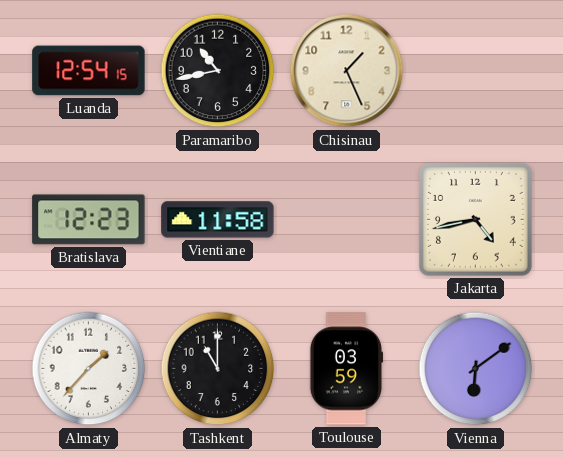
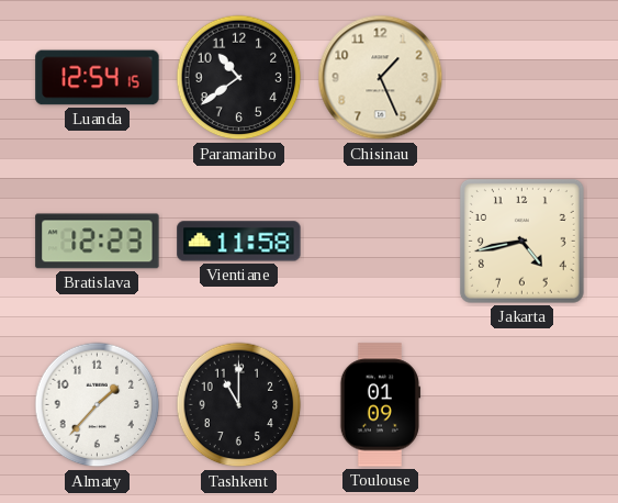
Paramaribo: 10:43 -> 10:39
Toulouse: 03:59 -> 01:09
Vienna: 6:09 -> none
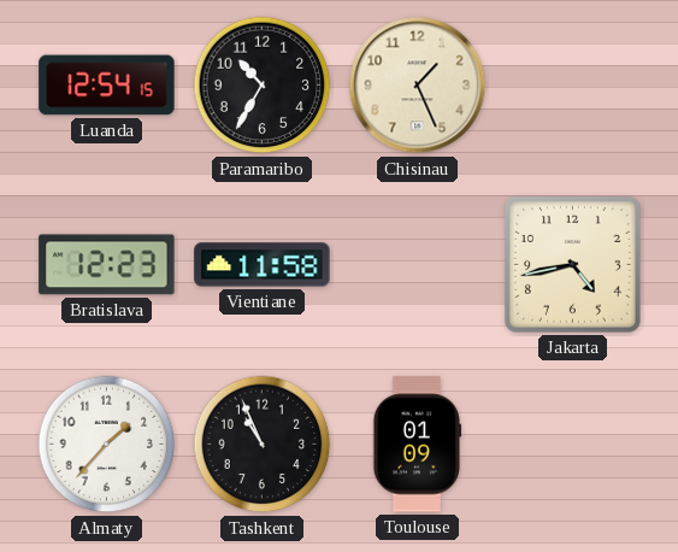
Paramaribo: 10:39 -> 10:35
Tashkent: 11:00 -> 10:56
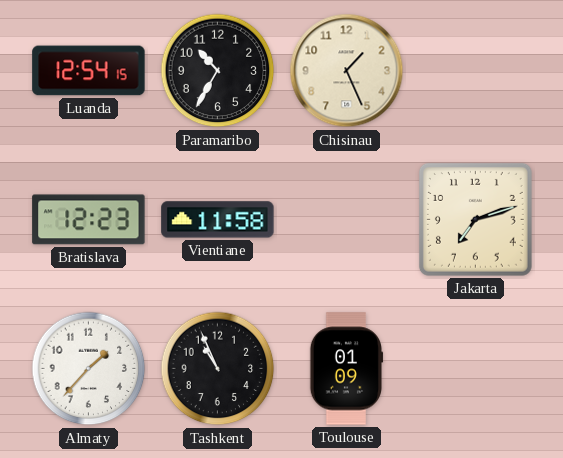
Jakarta: 4:43 -> 7:12
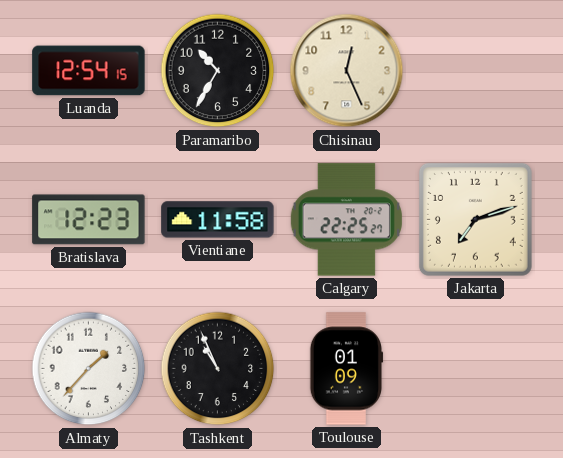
Chisinau: 1:26 -> 12:26
Calgary: none -> 22:25
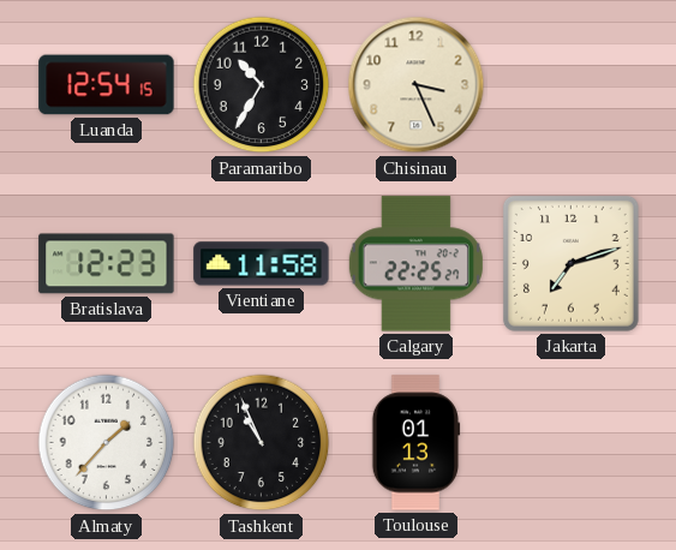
Chisinau: 12:26 -> 3:26
Toulouse: 01:09 -> 01:13
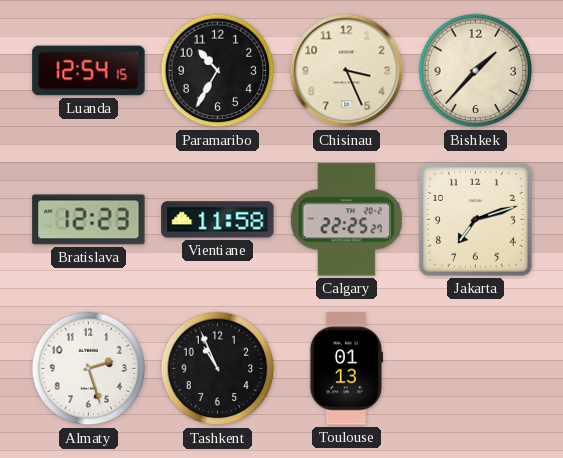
Bishkek: none -> 1:37
Almaty: 1:37 -> 2:27
